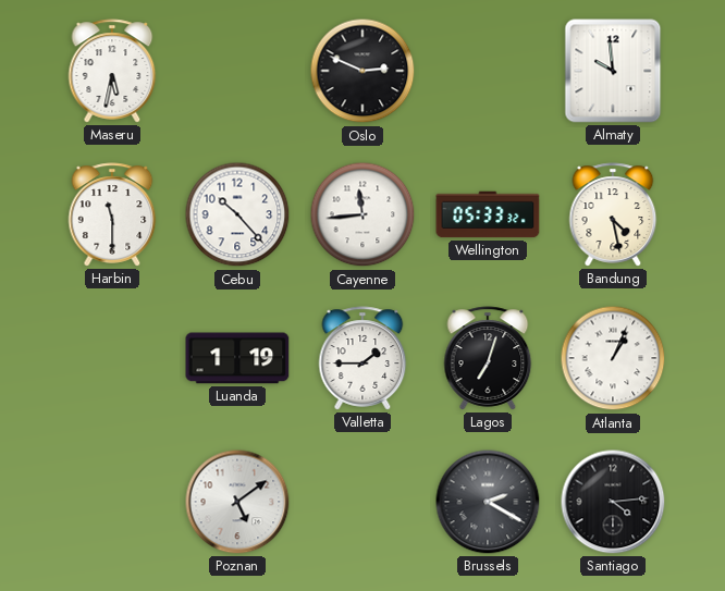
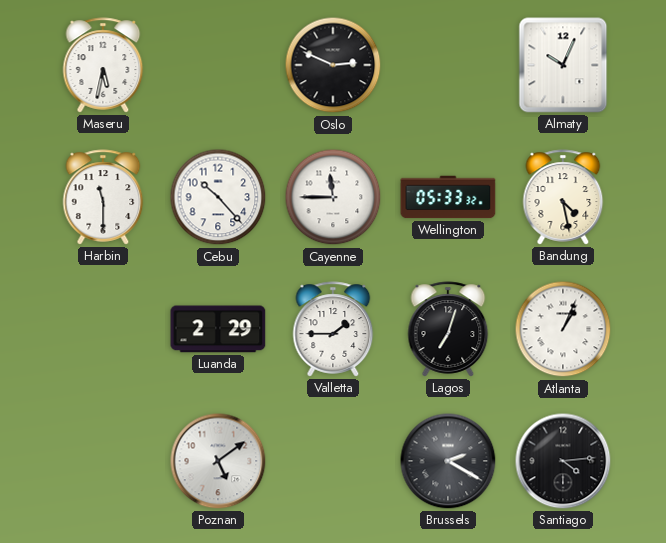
Almaty: 9:59 -> 10:04
Cayenne: 11:44 -> 11:45
Luanda: 1:19 -> 2:29
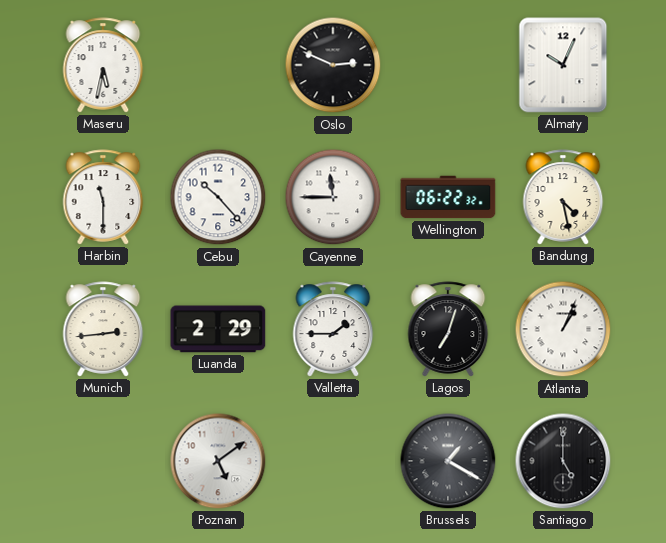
Wellington: 05:33 -> 06:22
Munich: none -> 2:44
Brussels: 2:20 -> 1:20
Santiago: 4:14 -> 5:00
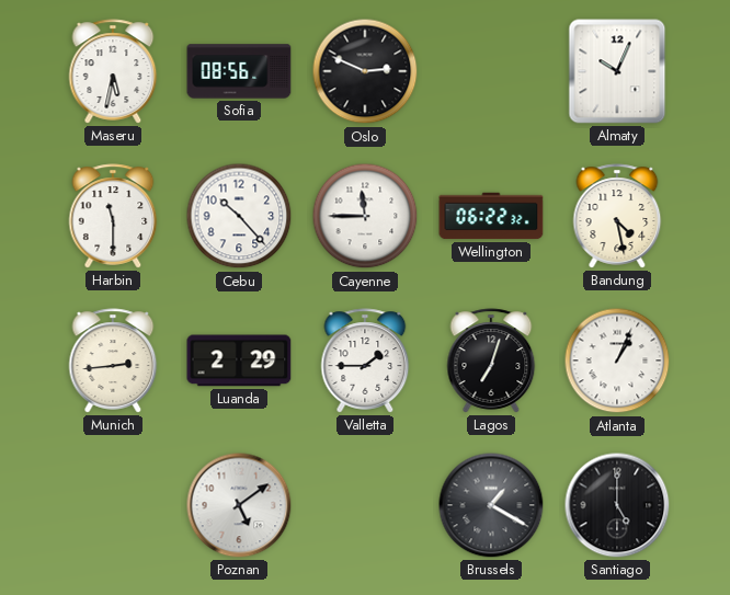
Sofia: none -> 08:56
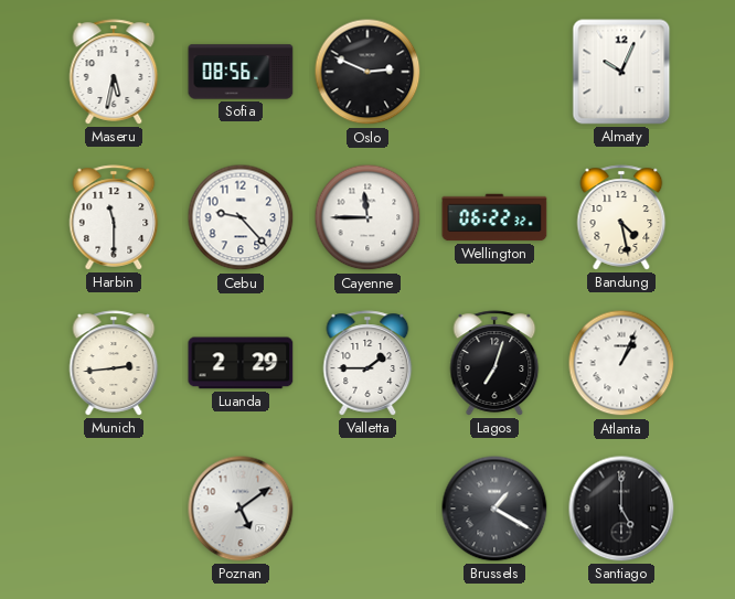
Cebu: 10:23 -> 9:23
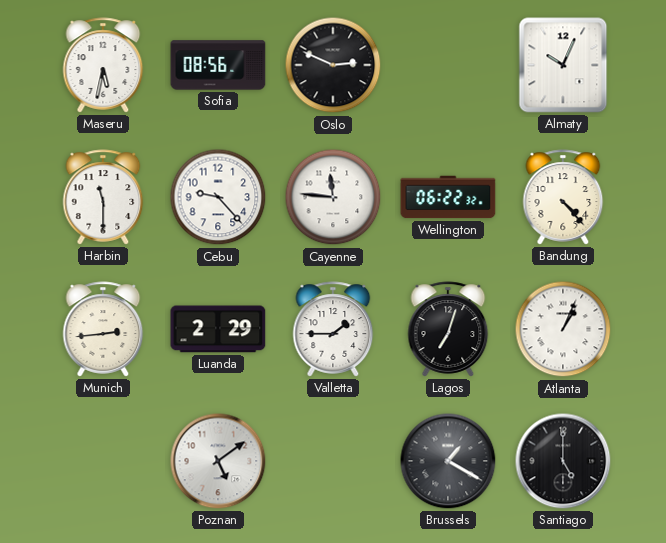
Cayenne: 11:45 -> 11:46
Bandung: 4:28 -> 4:23
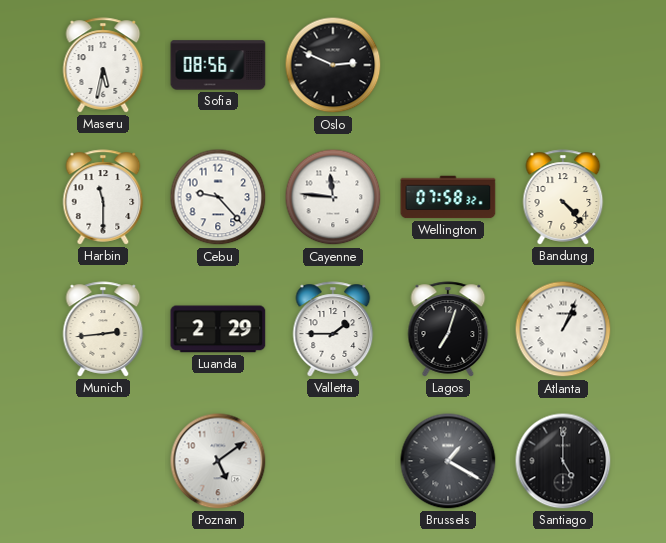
Almaty: 10:04 -> none
Wellington: 06:22 -> 07:58
